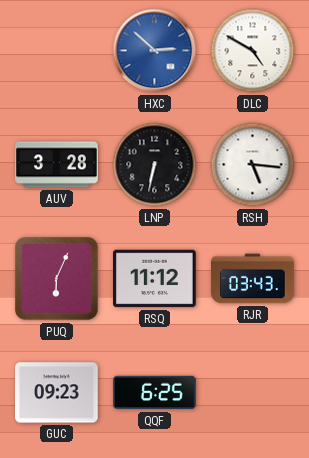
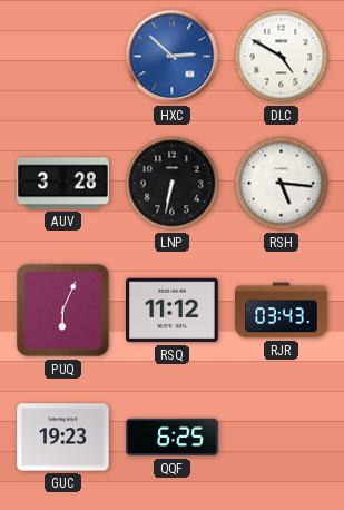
GUC: 09:23 -> 19:23
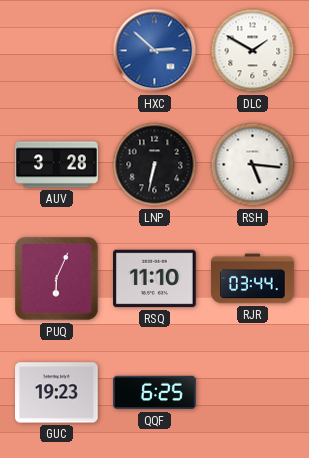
DLC: 4:50 -> 1:50
RSQ: 11:12 -> 11:10
RJR: 03:43 -> 03:44
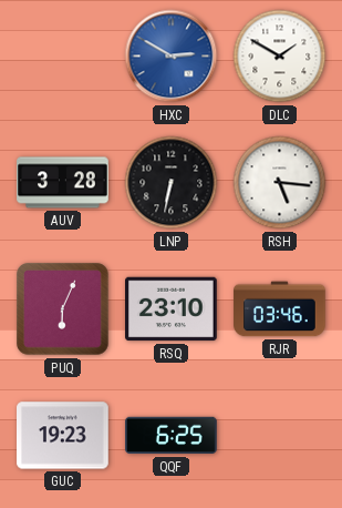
HXC: 2:52 -> 2:50
RSQ: 11:10 -> 23:10
RJR: 03:44 -> 03:46
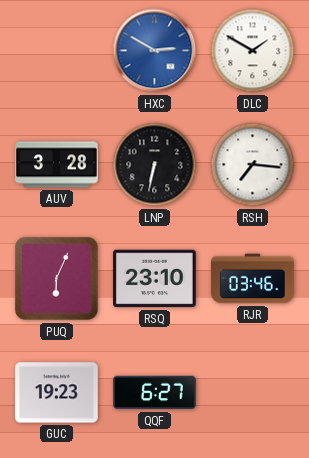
RSH: 5:16 -> 7:16
QQF: 6:25 -> 6:27
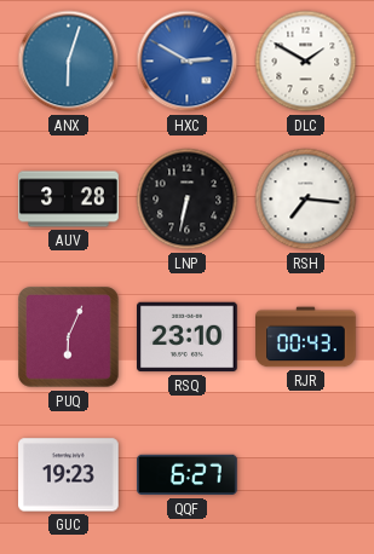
ANX: none -> 6:03
RJR: 03:46 -> 00:43
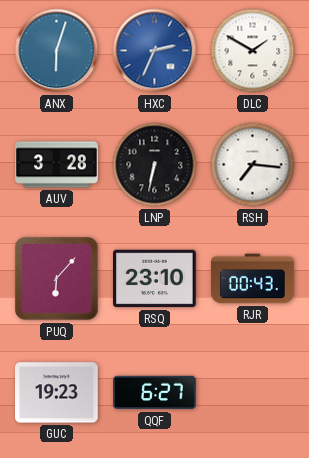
HXC: 2:50 -> 2:34
PUQ: 6:04 -> 6:07
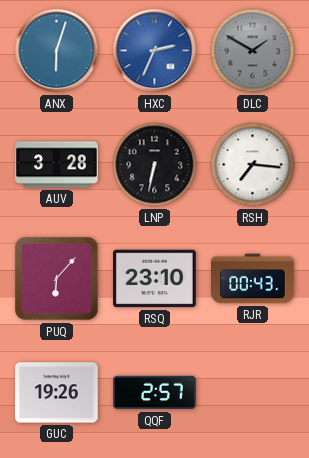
DLC dial: white -> grey
GUC: 19:23 -> 19:26
QQF: 6:27 -> 2:57
